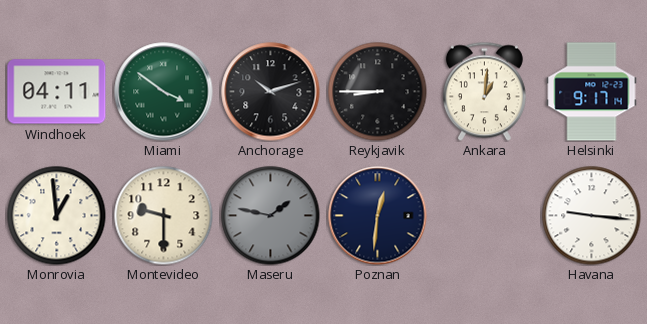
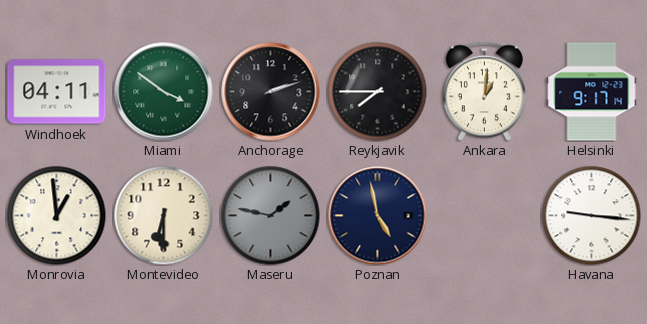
Anchorage: 10:12 -> 2:12
Reykjavik: 8:45 -> 7:45
Montevideo: 9:30 -> 6:30
Poznan: 12:31 -> 4:58
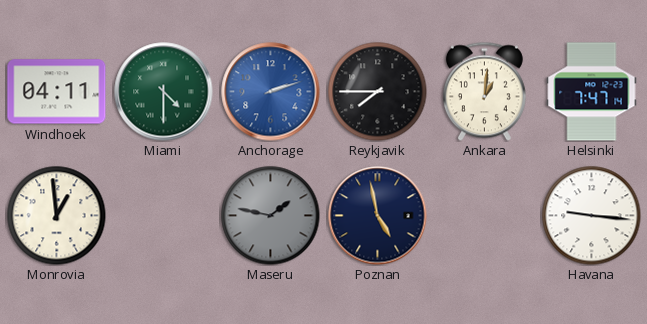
Miami: 3:51 -> 4:30
Anchorage dial: black -> blue
Helsinki: 9:17 -> 7:47
Montevideo: 6:30 -> none
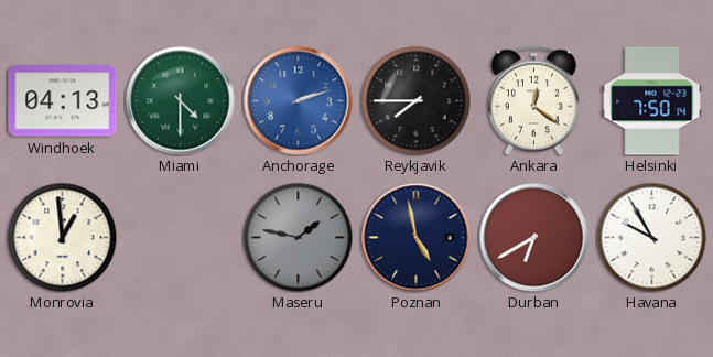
Windhoek: 04:11 -> 04:13
Ankara: 1:01 -> 12:21
Helsinki: 7:47 -> 7:50
Durban: none -> 6:40
Havana: 9:16 -> 9:55
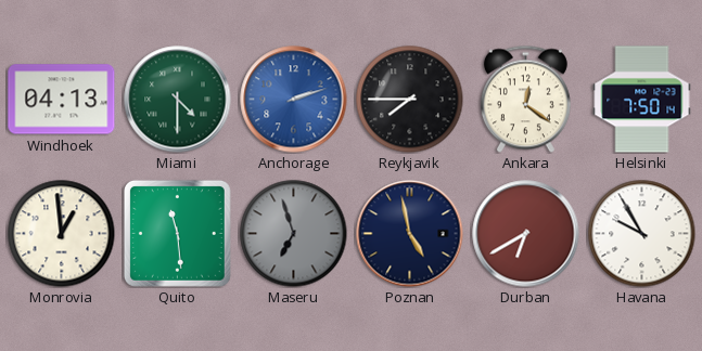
Quito: none -> 11:29
Maseru: 1:47 -> 6:57
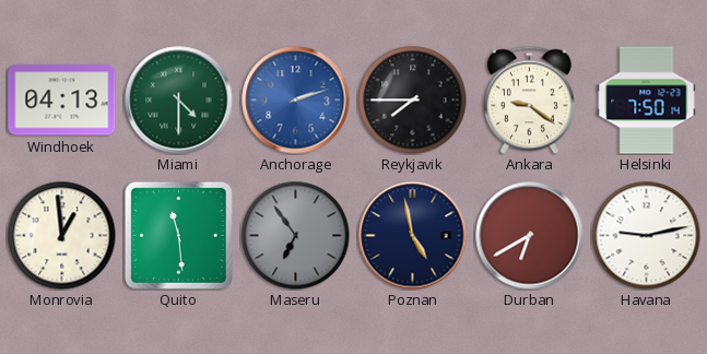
Ankara: 12:21 -> 9:21
Maseru: 6:57 -> 6:54
Havana: 9:55 -> 9:13
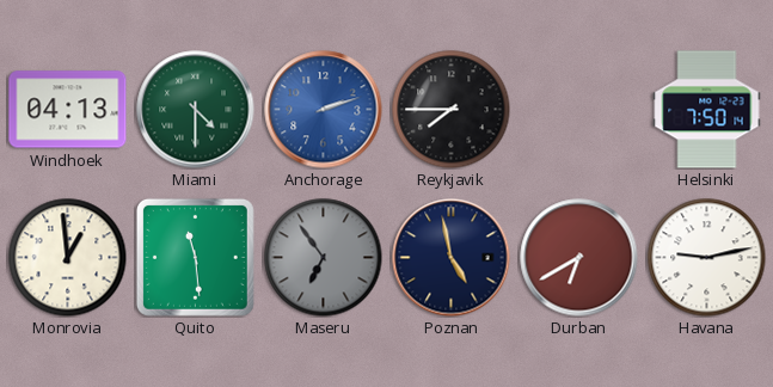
Ankara: 9:21 -> none
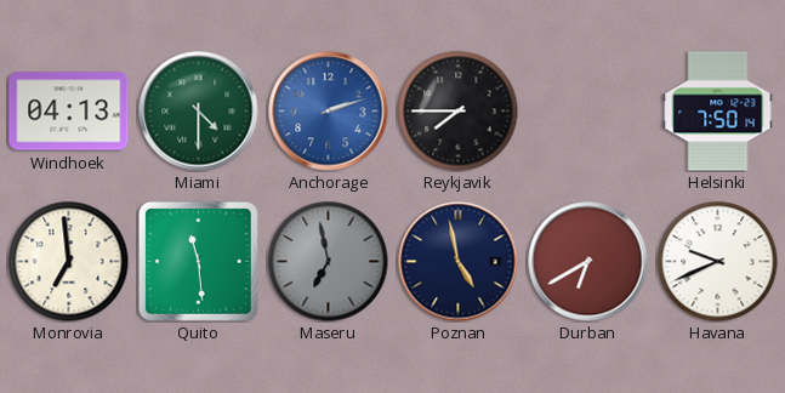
Monrovia: 12:59 -> 6:59
Maseru: 6:54 -> 6:58
Havana: 9:13 -> 9:41
